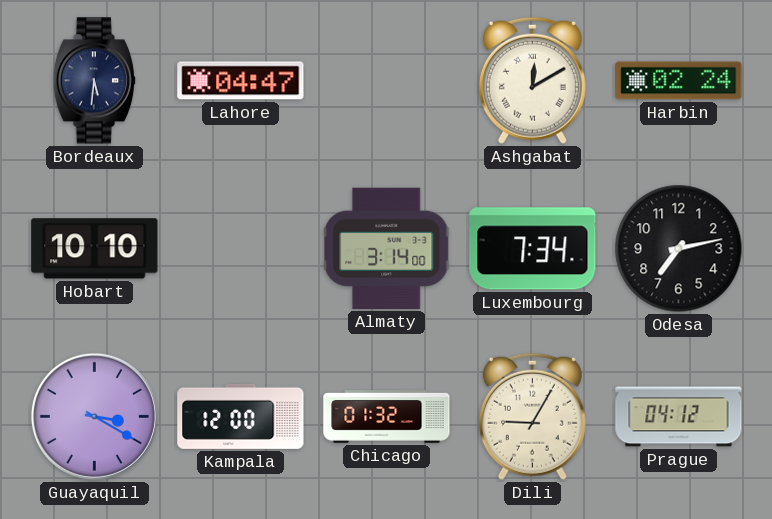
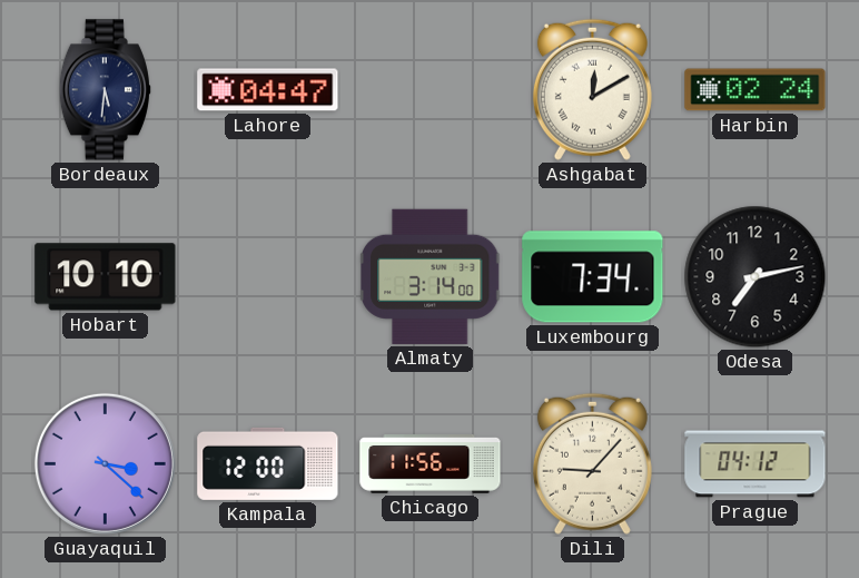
Guayaquil: 3:20 -> 3:22
Chicago: 01:32 -> 11:56
Dili: 9:05 -> 9:07
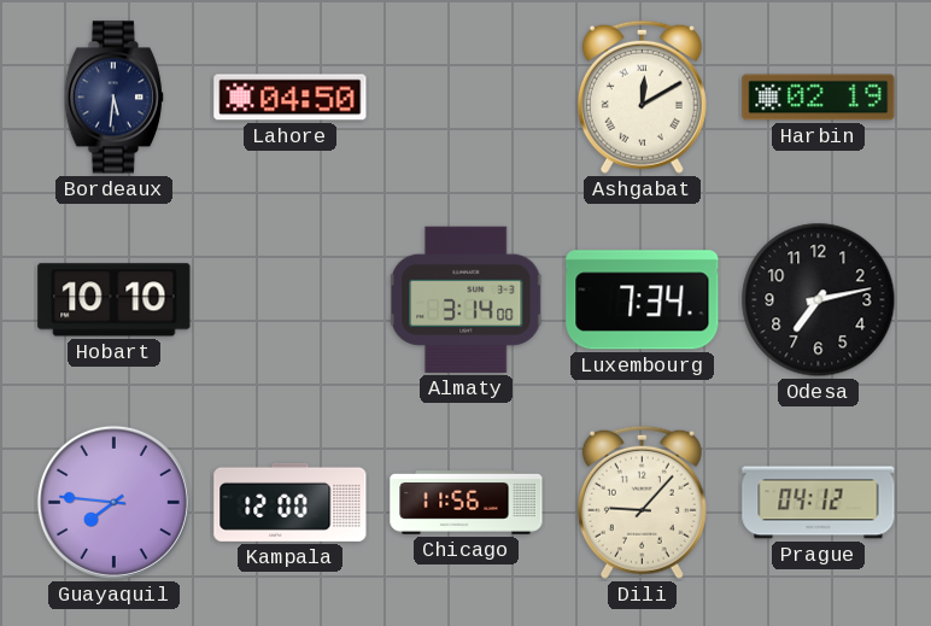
Lahore: 04:47 -> 04:50
Harbin: 02:24 -> 02:19
Guayaquil: 3:22 -> 7:46
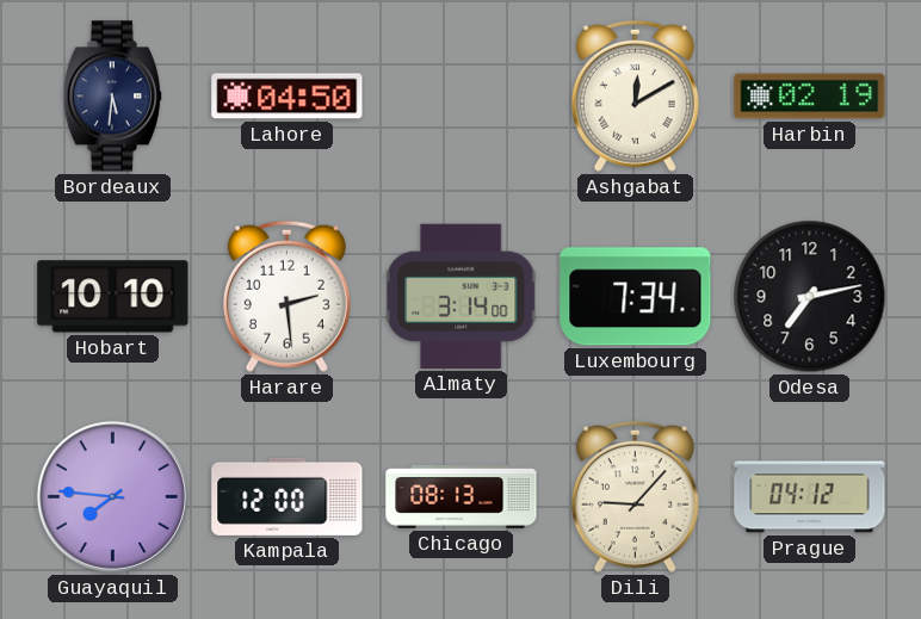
Harare: none -> 2:29
Chicago: 11:56 -> 08:13
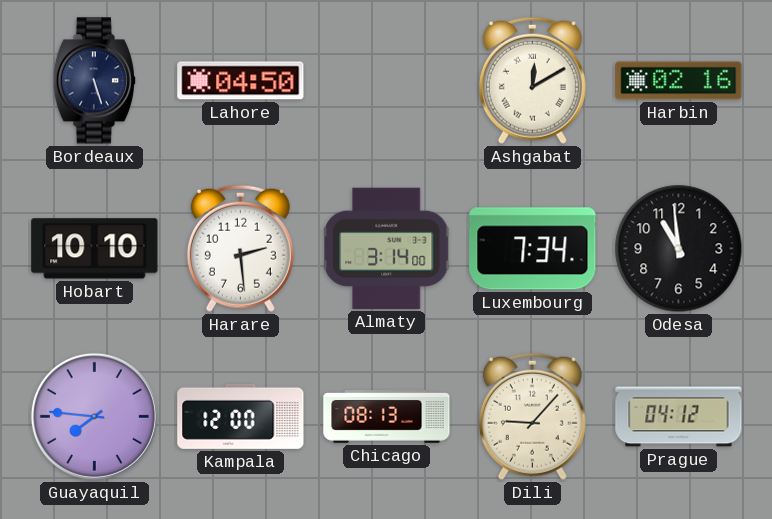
Bordeaux: 5:31 -> 5:27
Harbin: 02:19 -> 02:16
Odesa: 7:13 -> 10:59
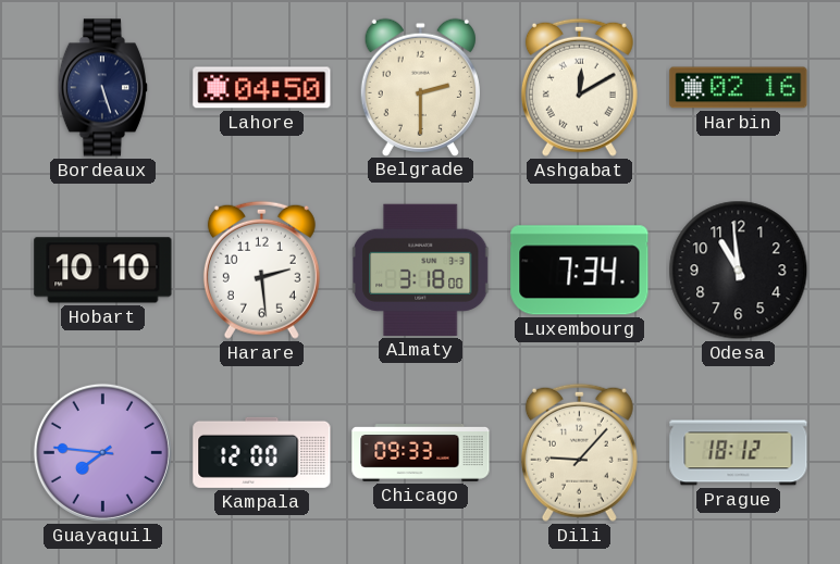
Belgrade: none -> 2:30
Almaty: 3:14 -> 3:18
Chicago: 08:13 -> 09:33
Prague: 04:12 -> 18:12
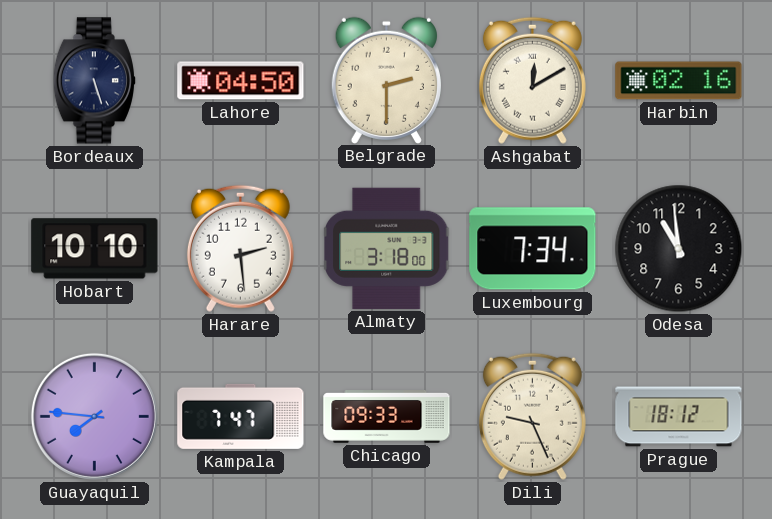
Kampala: 12:00 -> 7:47
Dili: 9:07 -> 9:26
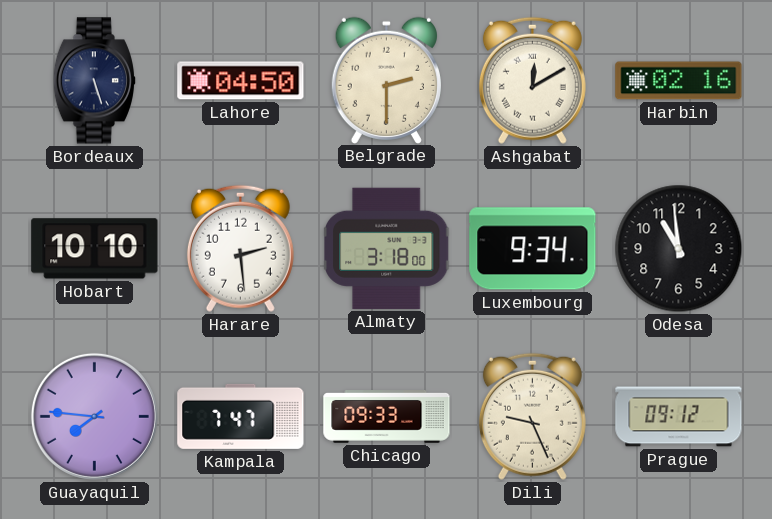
Luxembourg: 7:34 -> 9:34
Prague: 18:12 -> 09:12
